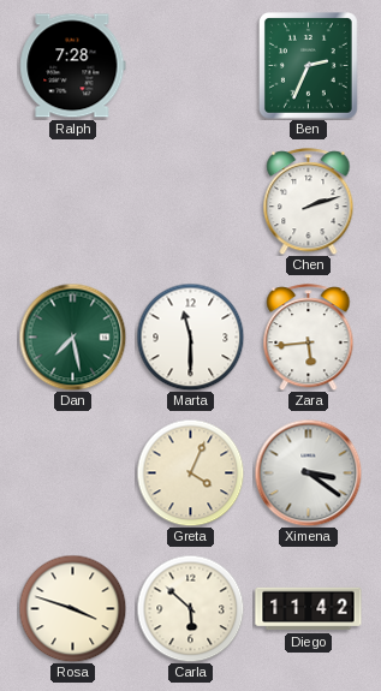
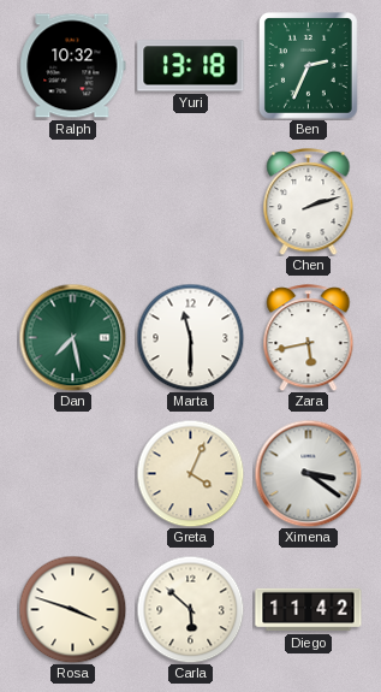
Ralph: 7:28 -> 10:32
Yuri: none -> 13:18
Zara: 5:44 -> 5:43
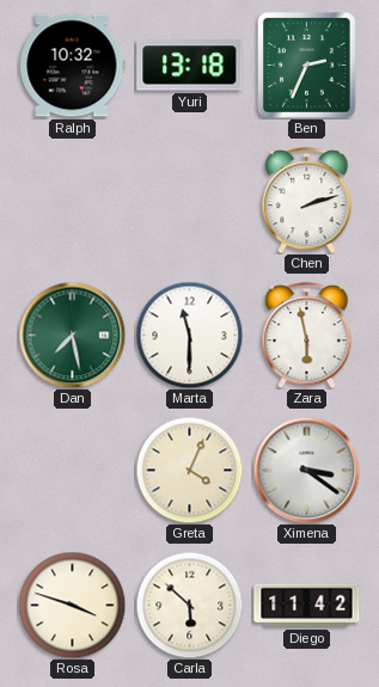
Zara: 5:43 -> 5:58
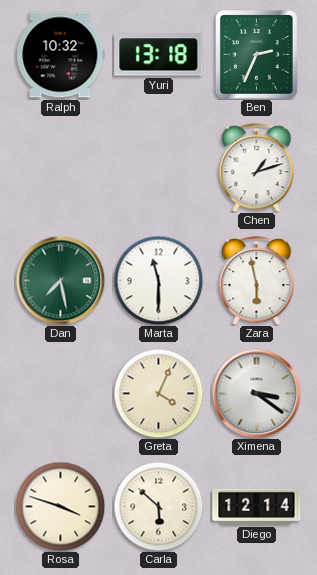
Chen: 2:12 -> 1:12
Diego: 11:42 -> 12:14
